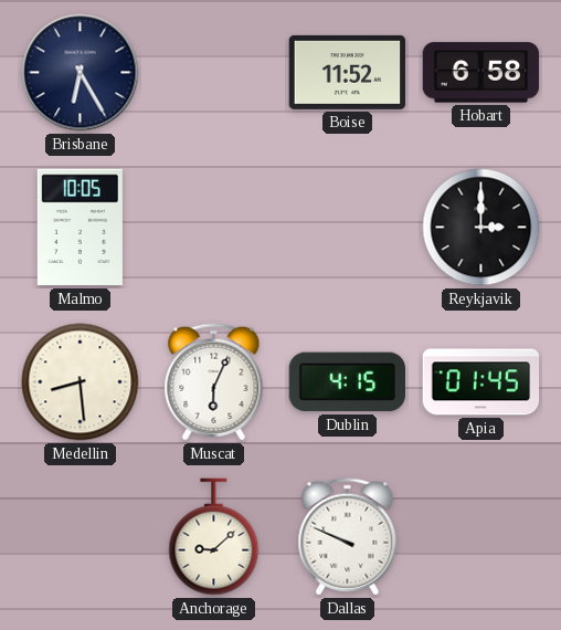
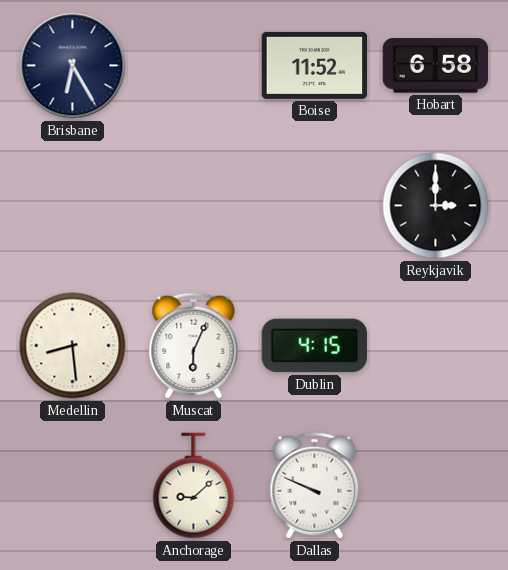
Malmo: 10:05 -> none
Apia: 01:45 -> none
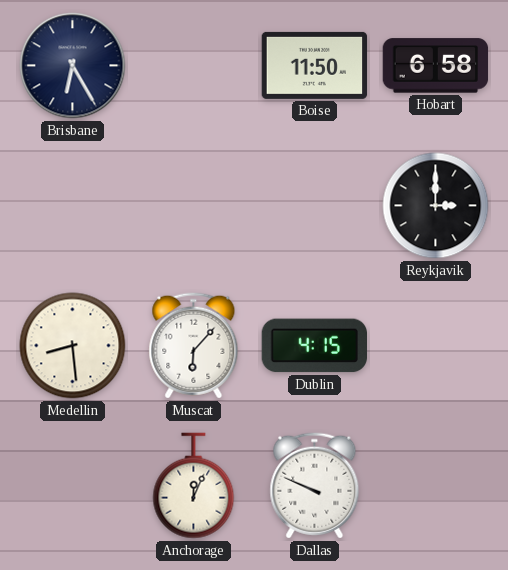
Boise: 11:52 -> 11:50
Muscat: 6:04 -> 6:07
Anchorage: 9:08 -> 12:04
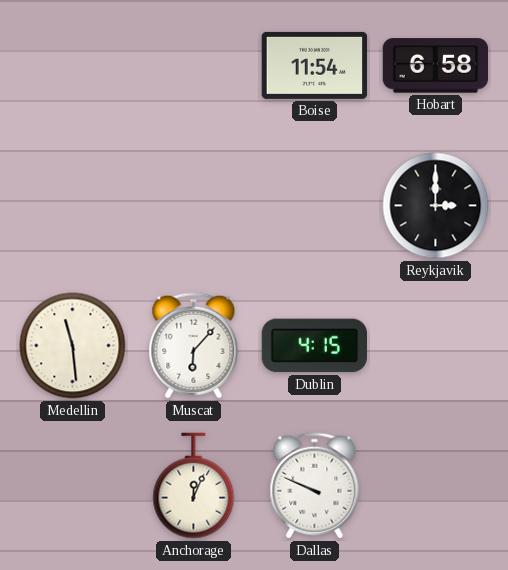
Brisbane: 6:25 -> none
Boise: 11:50 -> 11:54
Medellin: 8:29 -> 11:29
